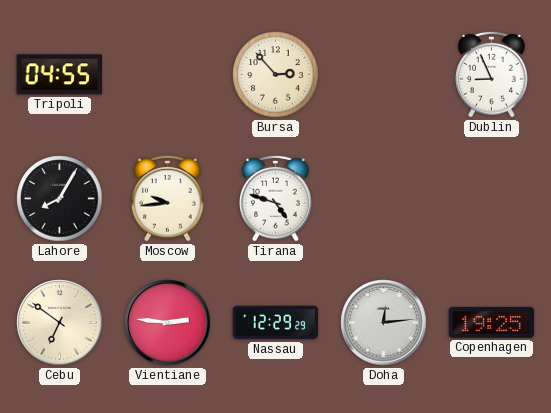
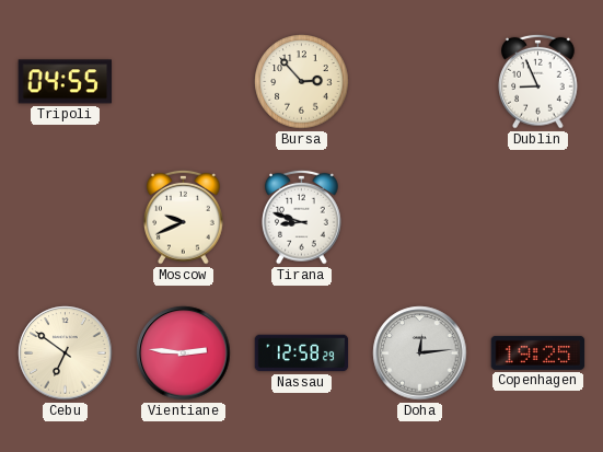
Lahore: 8:05 -> none
Moscow: 9:44 -> 9:41
Tirana: 4:48 -> 8:48
Nassau: 12:29 -> 12:58
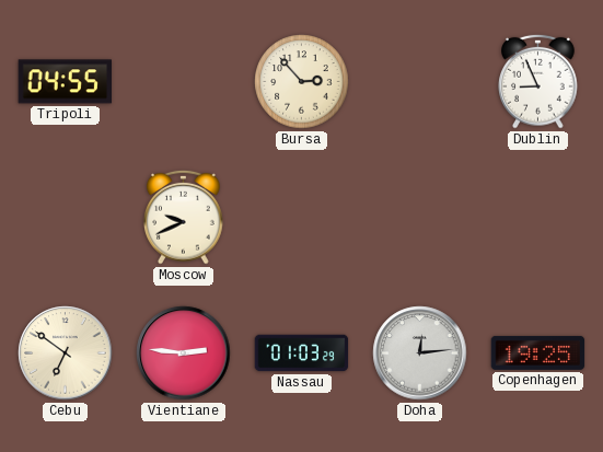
Tirana: 8:48 -> none
Nassau: 12:58 -> 01:03
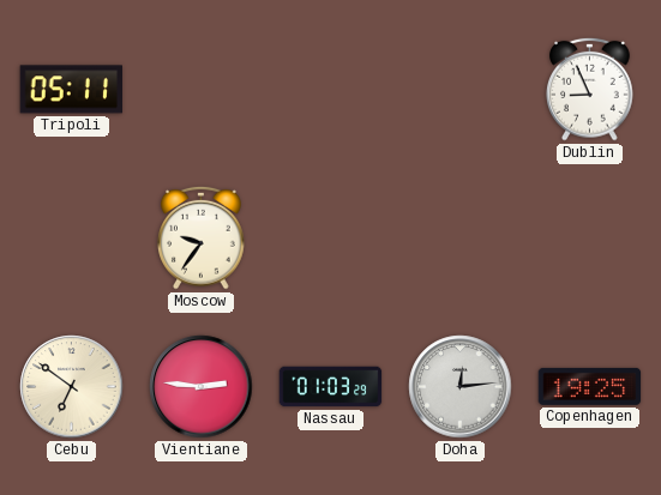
Tripoli: 04:55 -> 05:11
Bursa: 2:53 -> none
Moscow: 9:41 -> 9:36
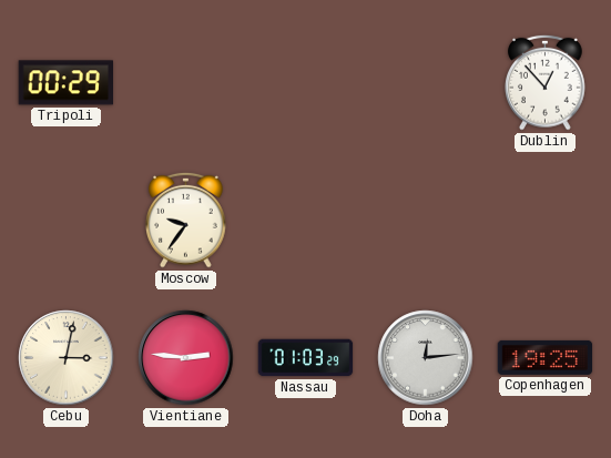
Tripoli: 05:11 -> 00:29
Dublin: 8:56 -> 12:53
Cebu: 6:51 -> 3:02
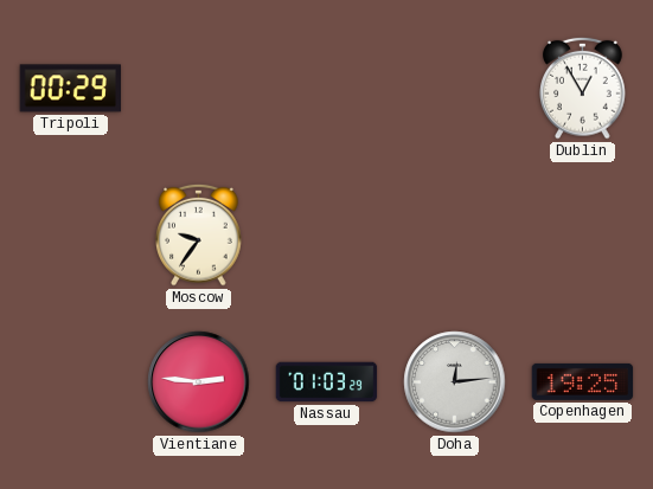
Dublin: 12:53 -> 12:55
Cebu: 3:02 -> none
